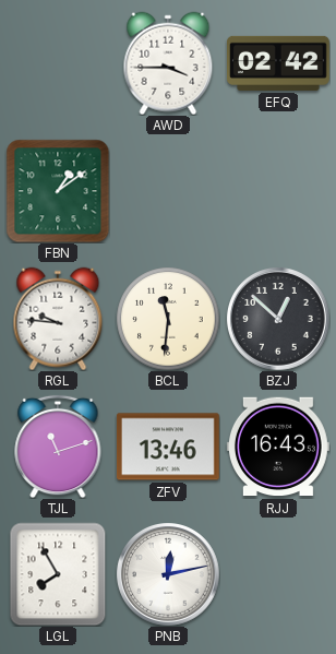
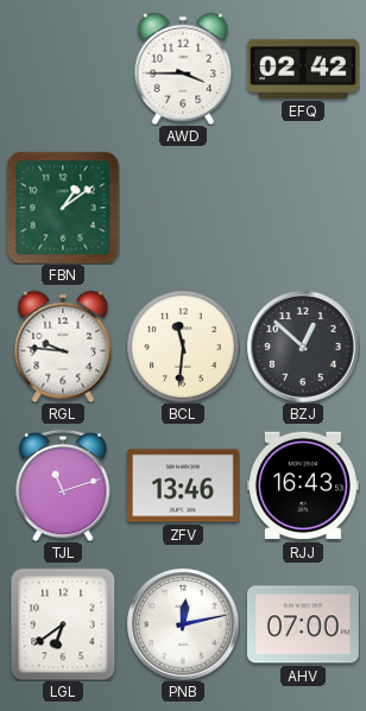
LGL: 7:55 -> 6:39
AHV: none -> 07:00
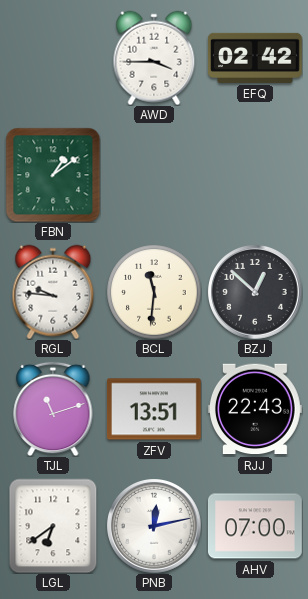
ZFV: 13:46 -> 13:51
RJJ: 16:43 -> 22:43
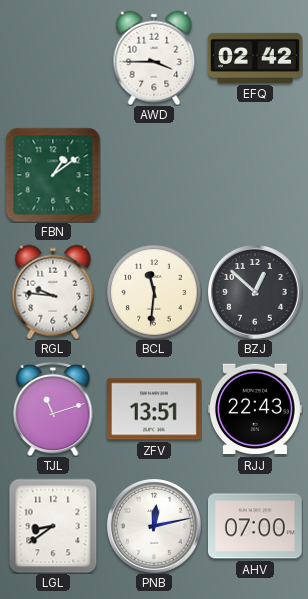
LGL: 6:39 -> 8:39
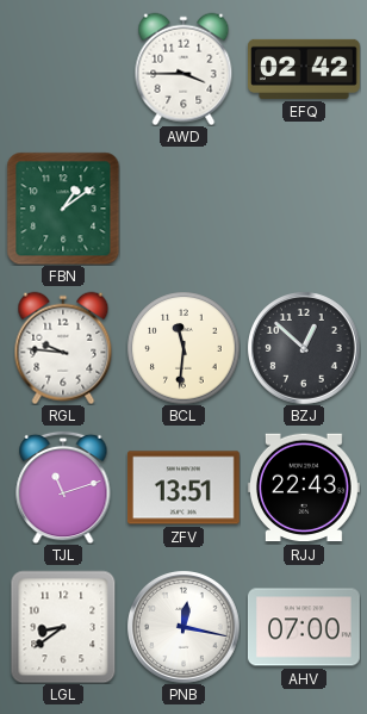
PNB: 12:13 -> 12:17
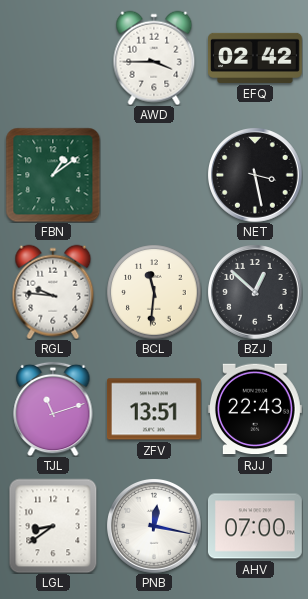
NET: none -> 3:28
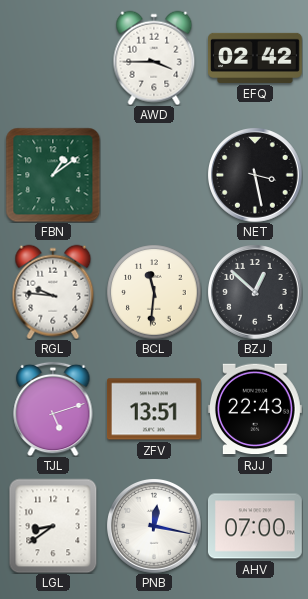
TJL: 11:12 -> 5:12
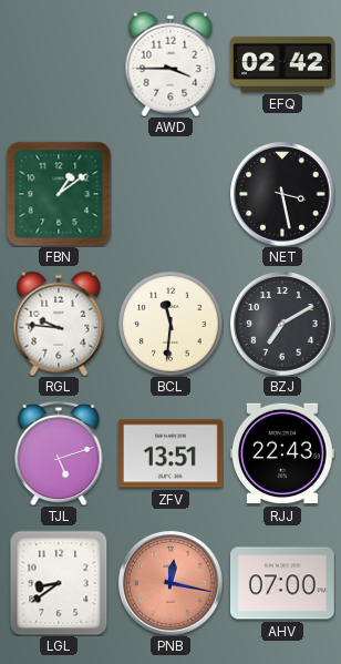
BZJ: 12:52 -> 7:10
PNB dial: white -> salmon
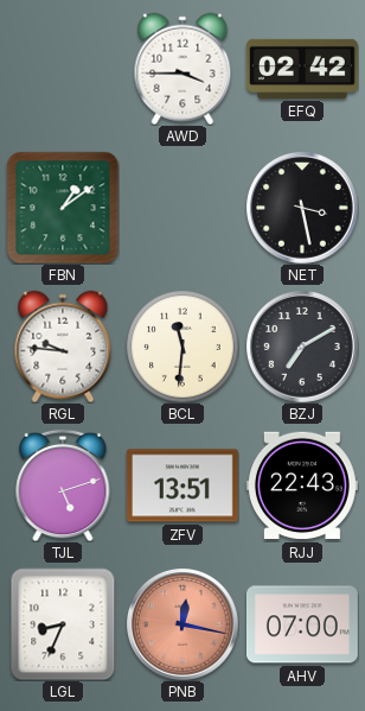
LGL: 8:39 -> 8:34
